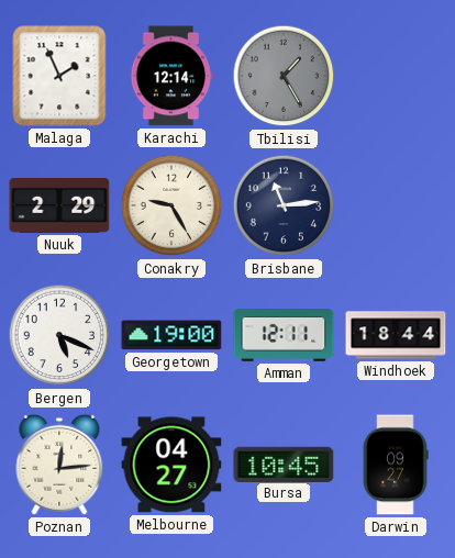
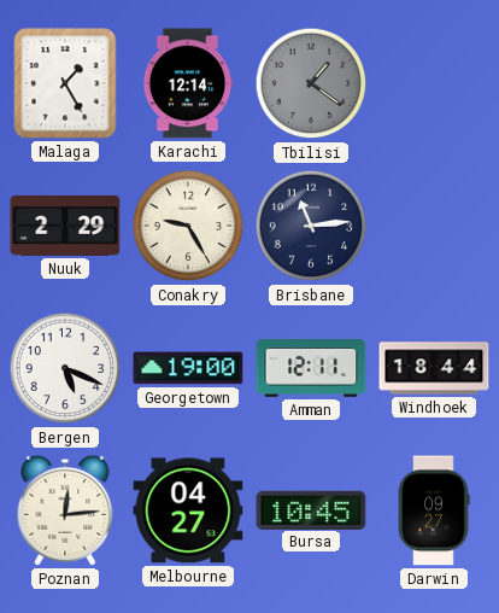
Malaga: 1:56 -> 1:25
Tbilisi: 1:25 -> 1:21
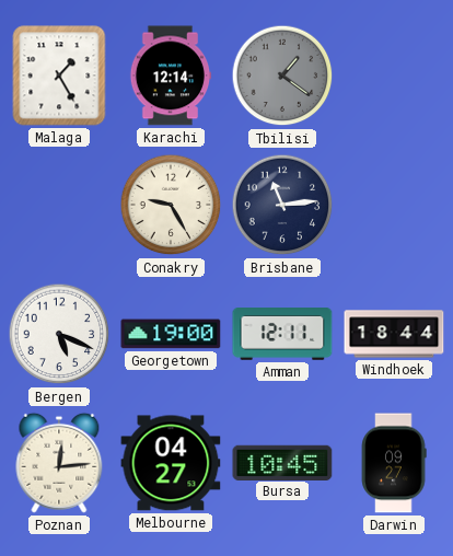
Nuuk: 2:29 -> none
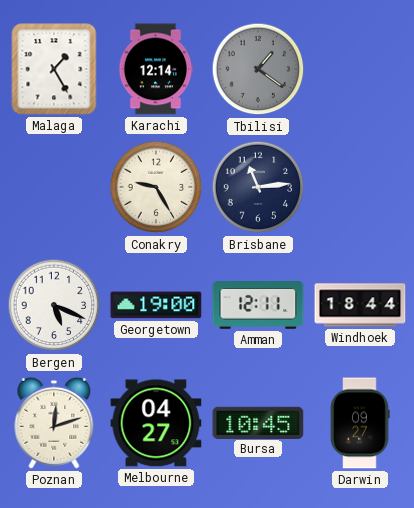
Poznan: 12:14 -> 12:12
